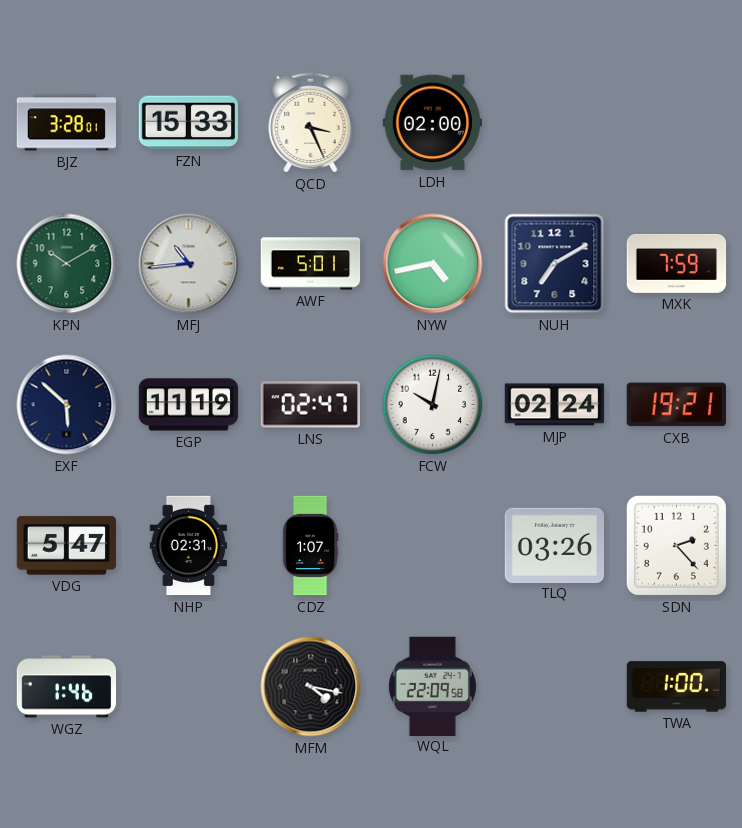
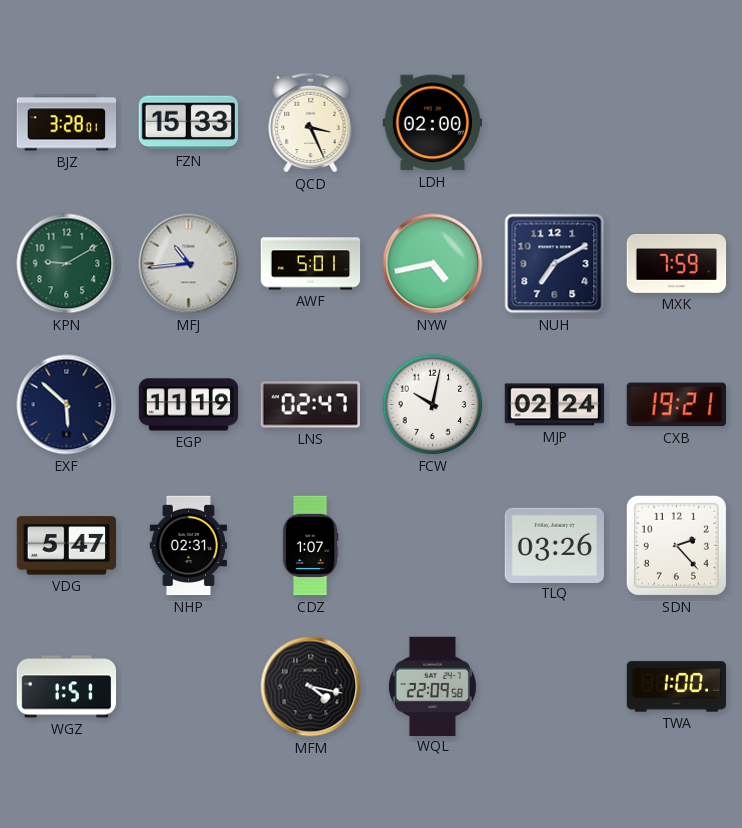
KPN: 10:10 -> 9:10
WGZ: 1:46 -> 1:51
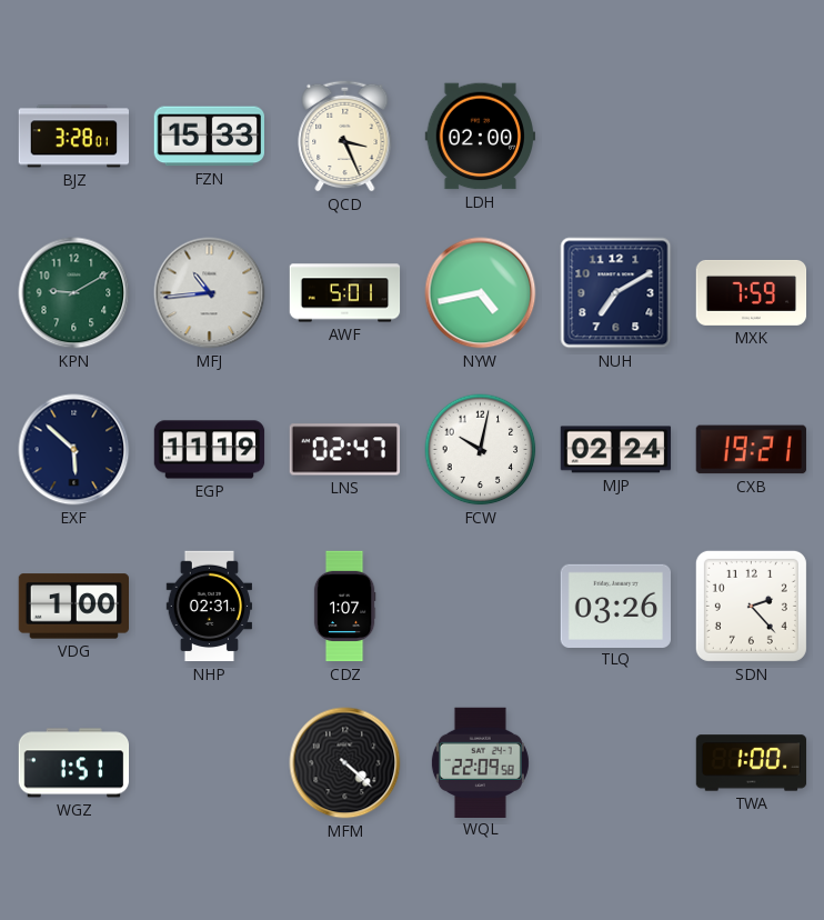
VDG: 5:47 -> 1:00
MFM: 4:17 -> 4:22
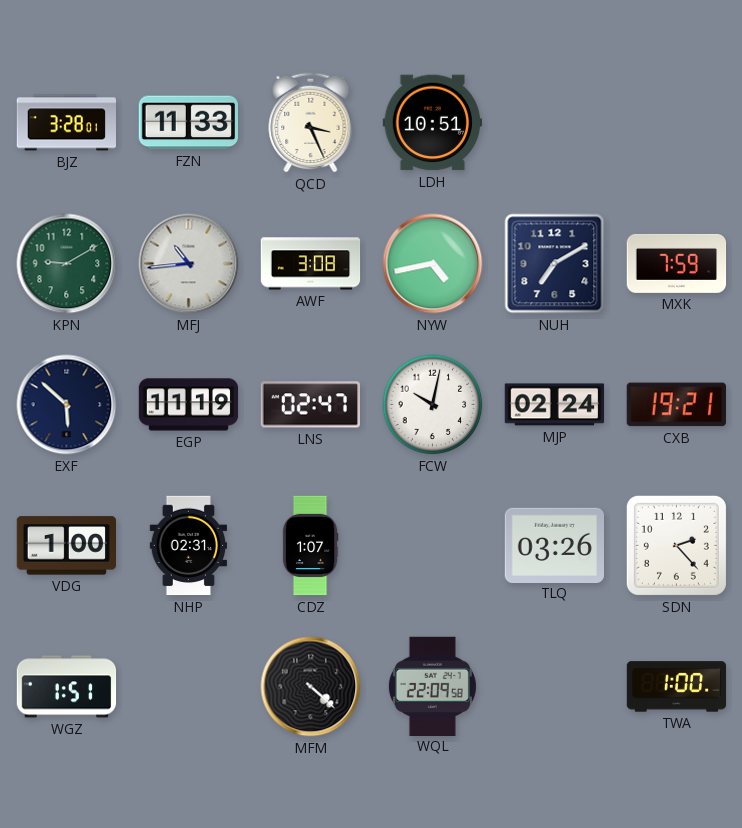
FZN: 15:33 -> 11:33
LDH: 02:00 -> 10:51
AWF: 5:01 -> 3:08
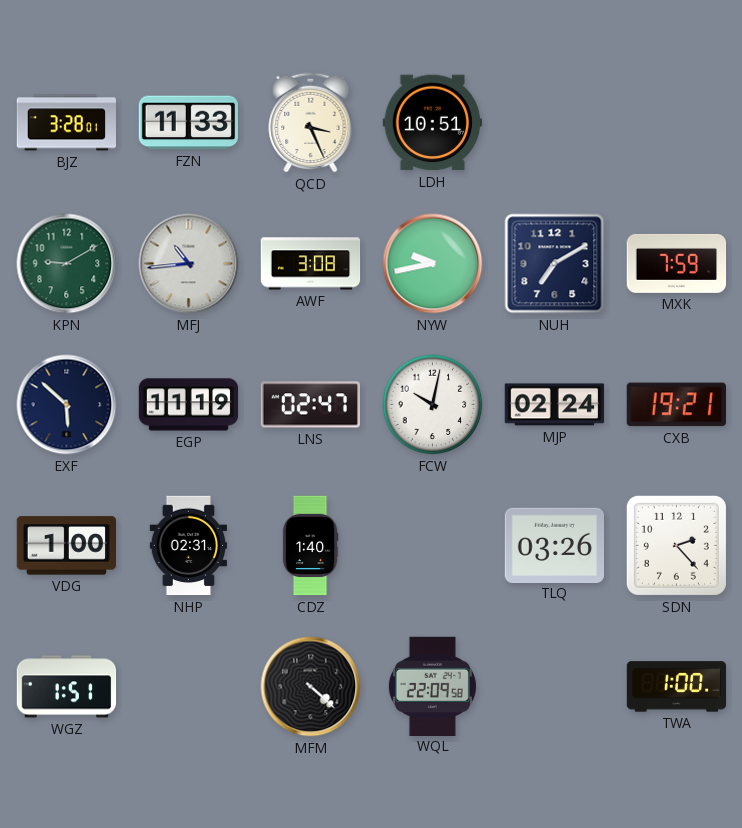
NYW: 4:43 -> 9:43
CDZ: 1:07 -> 1:40
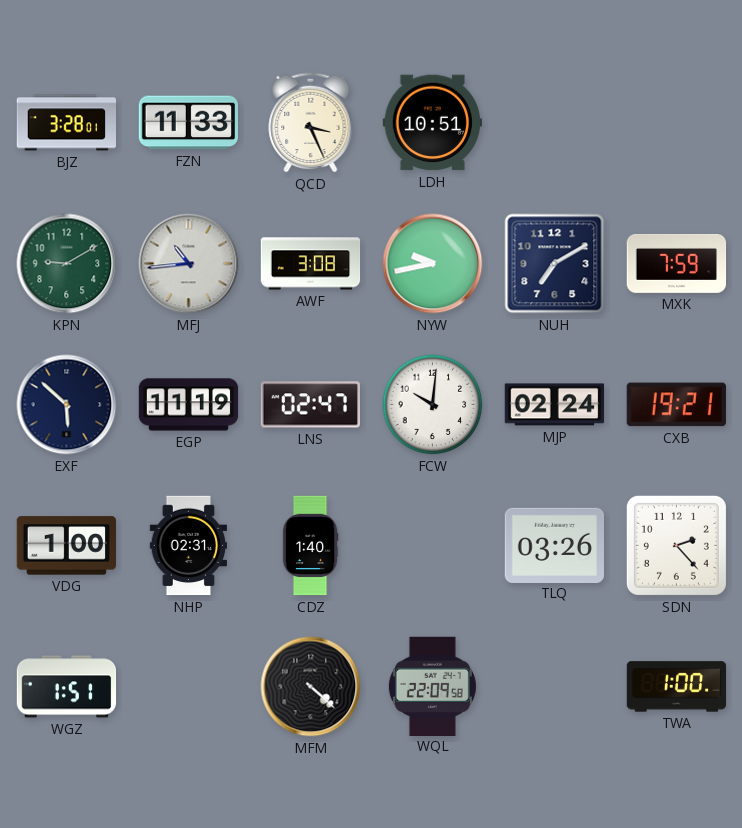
FCW: 10:02 -> 10:01
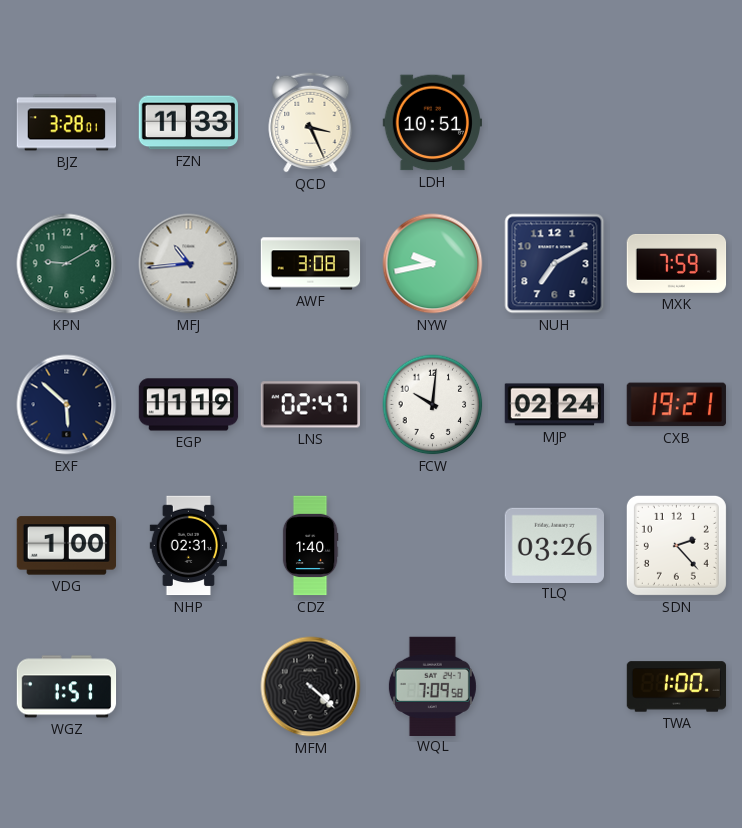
WQL: 22:09 -> 7:09
